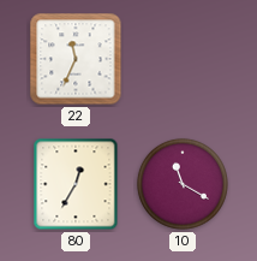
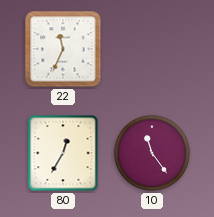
10: 11:20 -> 11:24
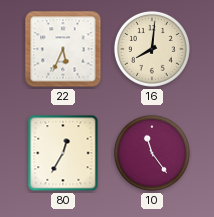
22: 11:34 -> 5:34
16: none -> 8:01
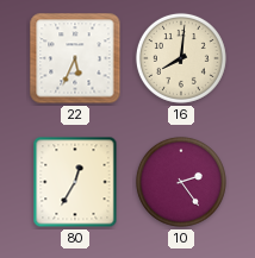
10: 11:24 -> 2:24
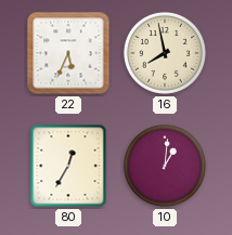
16: 8:01 -> 7:58
10: 2:24 -> 1:01
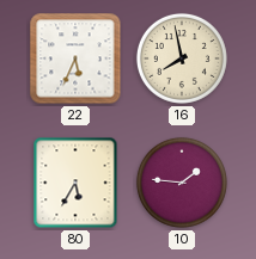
80: 12:35 -> 5:35
10: 1:01 -> 1:46
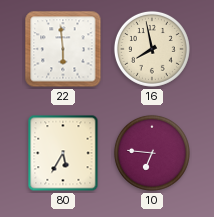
22: 5:34 -> 5:59
10: 1:46 -> 6:46
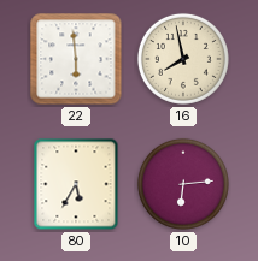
10: 6:46 -> 6:14
